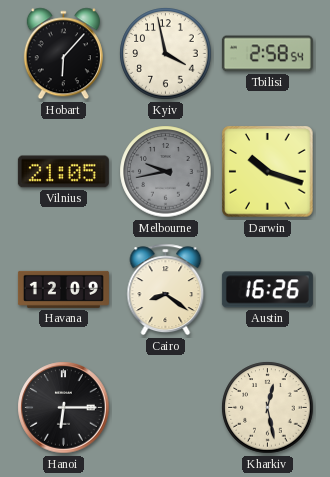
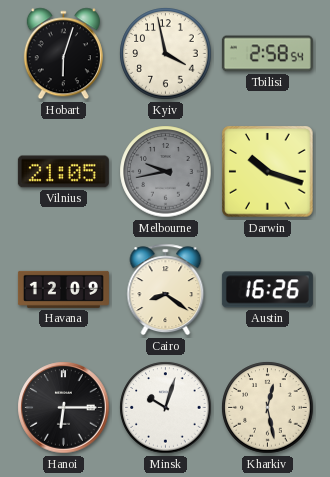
Hobart: 6:07 -> 6:03
Minsk: none -> 10:03
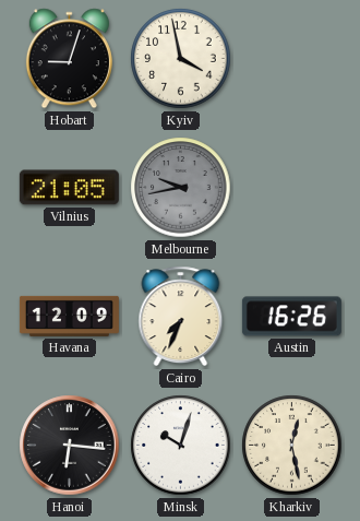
Hobart: 6:03 -> 9:03
Tbilisi: 2:58 -> none
Darwin: 10:18 -> none
Cairo: 8:21 -> 7:34
Hanoi: 6:15 -> 6:16
